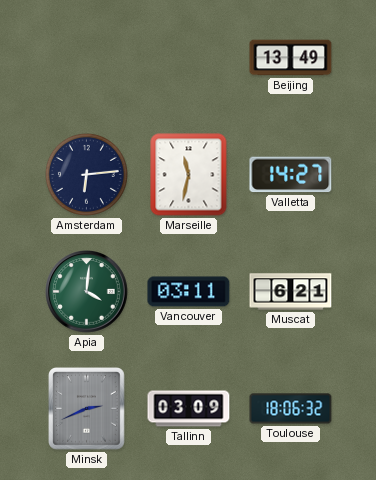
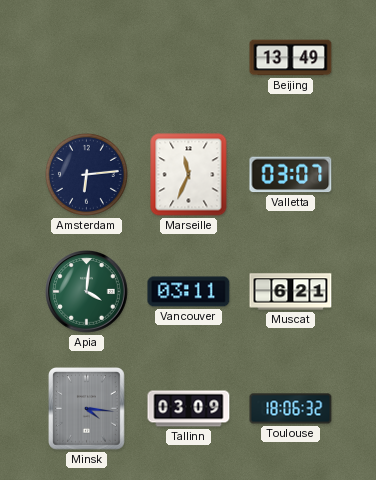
Marseille: 11:32 -> 11:34
Valletta: 14:27 -> 03:07
Minsk: 2:41 -> 4:16
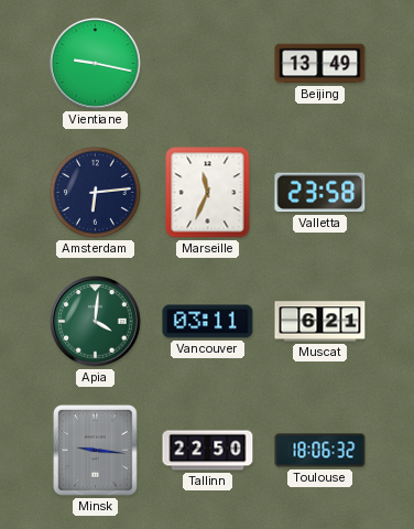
Vientiane: none -> 9:17
Valletta: 03:07 -> 23:58
Minsk: 4:16 -> 9:16
Tallinn: 03:09 -> 22:50
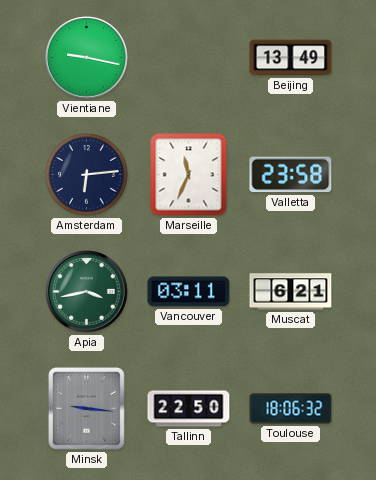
Apia: 4:01 -> 3:43
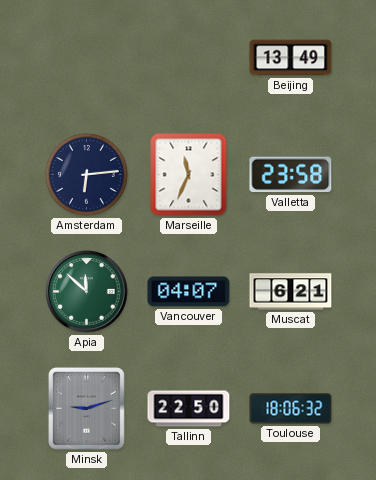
Vientiane: 9:17 -> none
Apia: 3:43 -> 11:52
Vancouver: 03:11 -> 04:07
Minsk: 9:16 -> 9:12
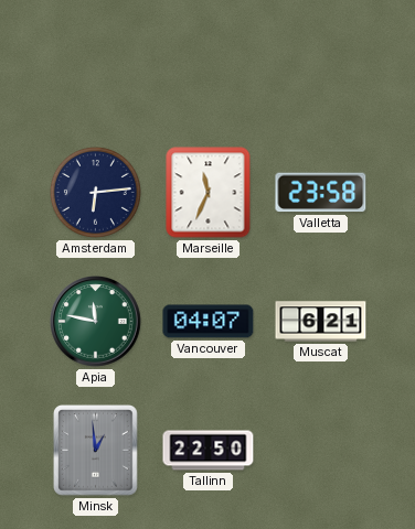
Beijing: 13:49 -> none
Apia: 11:52 -> 11:47
Minsk: 9:12 -> 12:59
Toulouse: 18:06 -> none
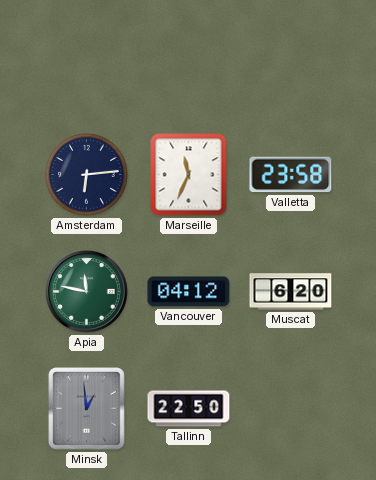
Vancouver: 04:07 -> 04:12
Muscat: 6:21 -> 6:20
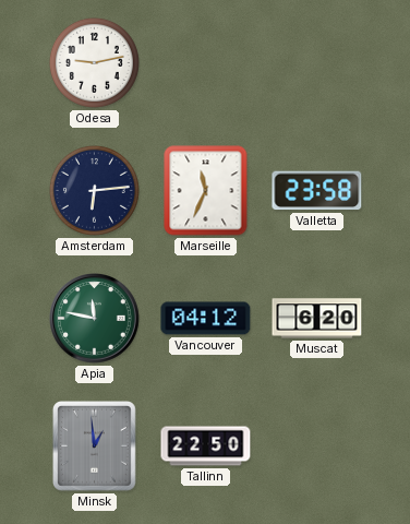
Odesa: none -> 9:13
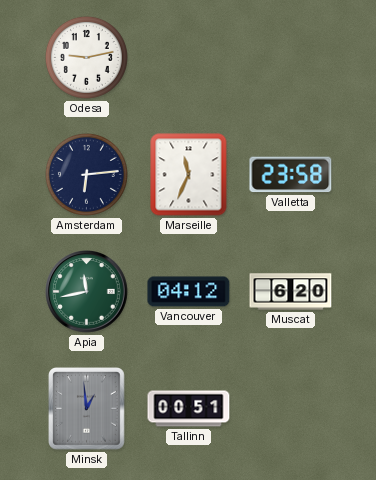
Apia: 11:47 -> 11:43
Tallinn: 22:50 -> 00:51
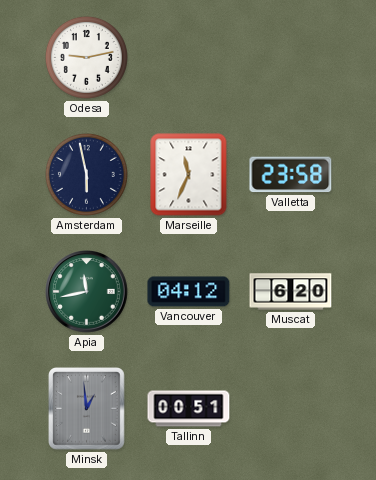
Amsterdam: 6:14 -> 5:58
